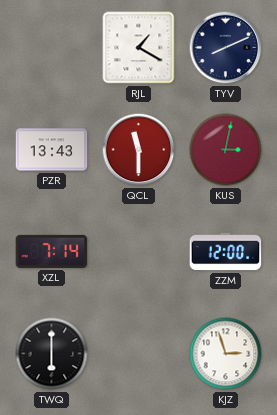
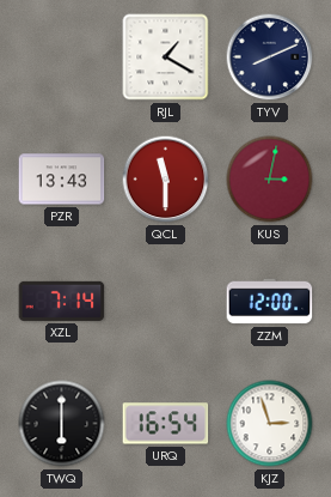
URQ: none -> 16:54
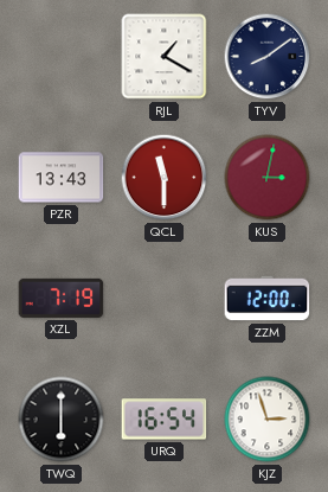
TYV: 8:11 -> 8:09
XZL: 7:14 -> 7:19
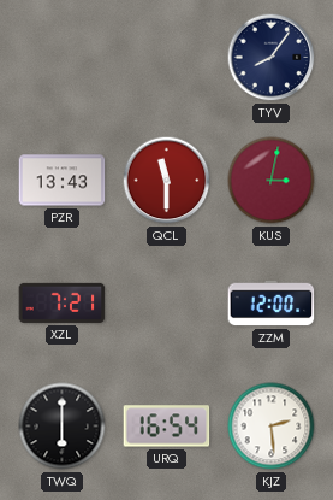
RJL: 1:20 -> none
TYV: 8:09 -> 8:06
XZL: 7:19 -> 7:21
KJZ: 2:57 -> 2:29
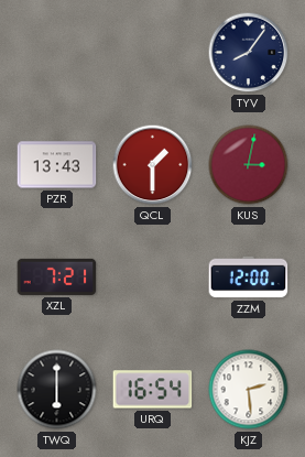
QCL: 11:30 -> 1:30
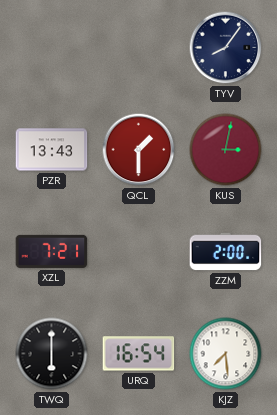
ZZM: 12:00 -> 2:00
KJZ: 2:29 -> 7:29
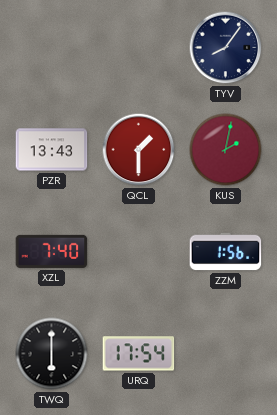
KUS: 3:02 -> 2:02
XZL: 7:21 -> 7:40
ZZM: 2:00 -> 1:56
URQ: 16:54 -> 17:54
KJZ: 7:29 -> none
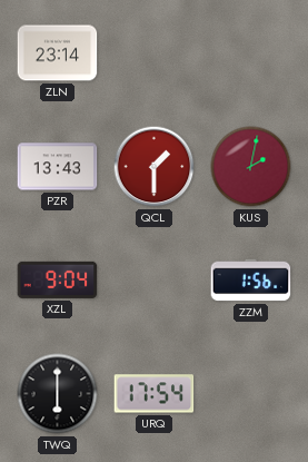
ZLN: none -> 23:14
TYV: 8:06 -> none
XZL: 7:40 -> 9:04
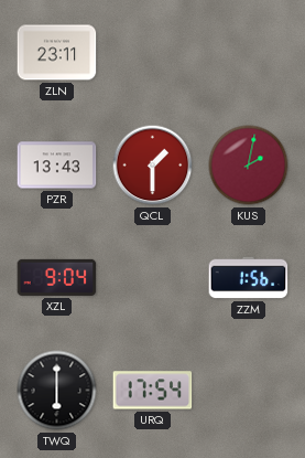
ZLN: 23:14 -> 23:11
